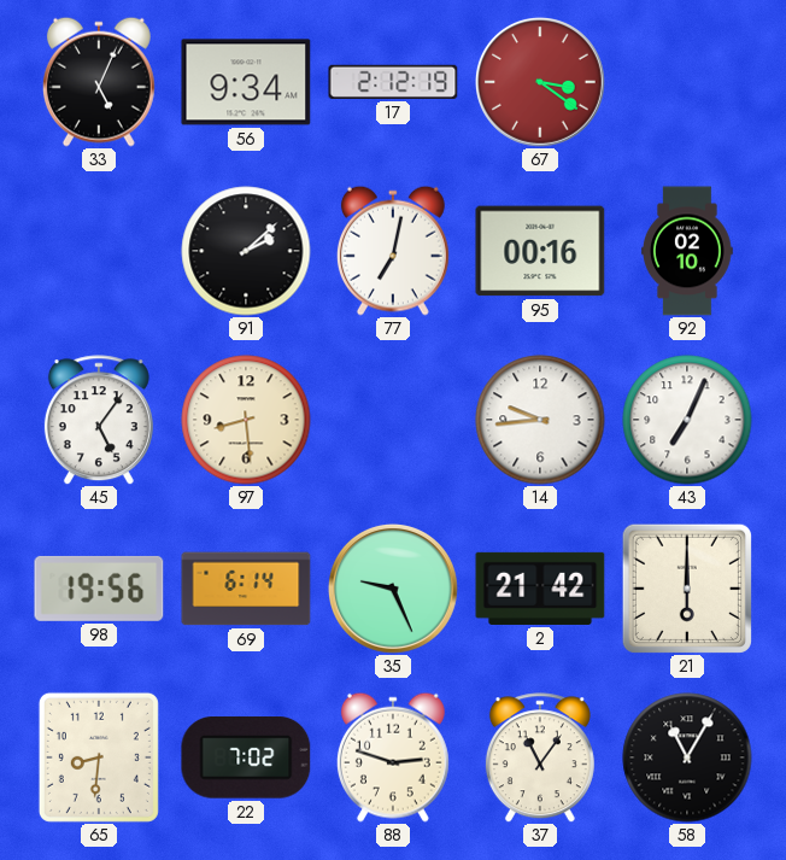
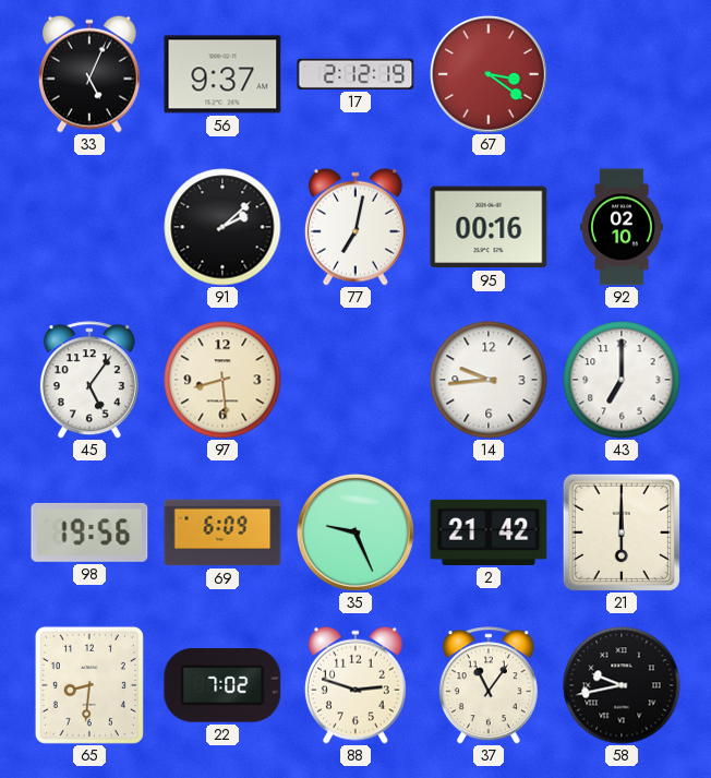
56: 9:34 -> 9:37
43: 7:04 -> 7:00
69: 6:14 -> 6:09
58: 11:05 -> 9:43
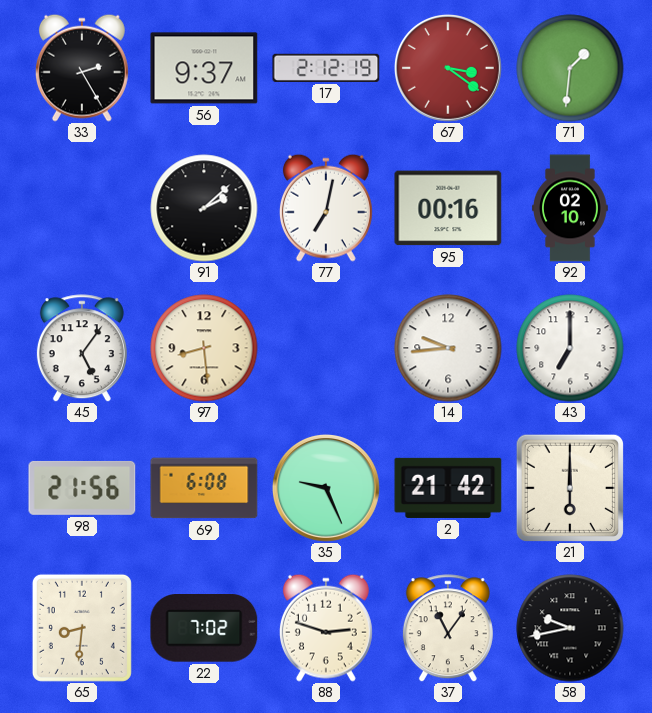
33: 5:04 -> 2:25
71: none -> 1:31
98: 19:56 -> 21:56
69: 6:09 -> 6:08
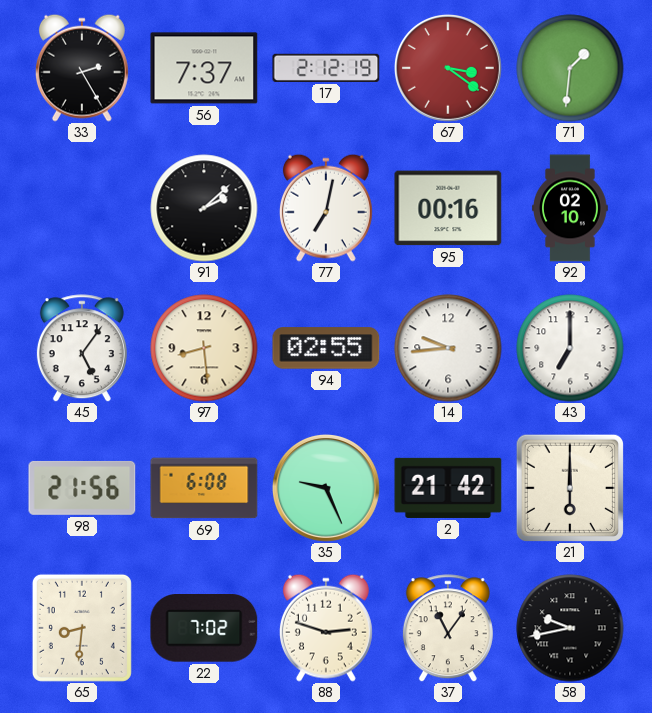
56: 9:37 -> 7:37
94: none -> 02:55
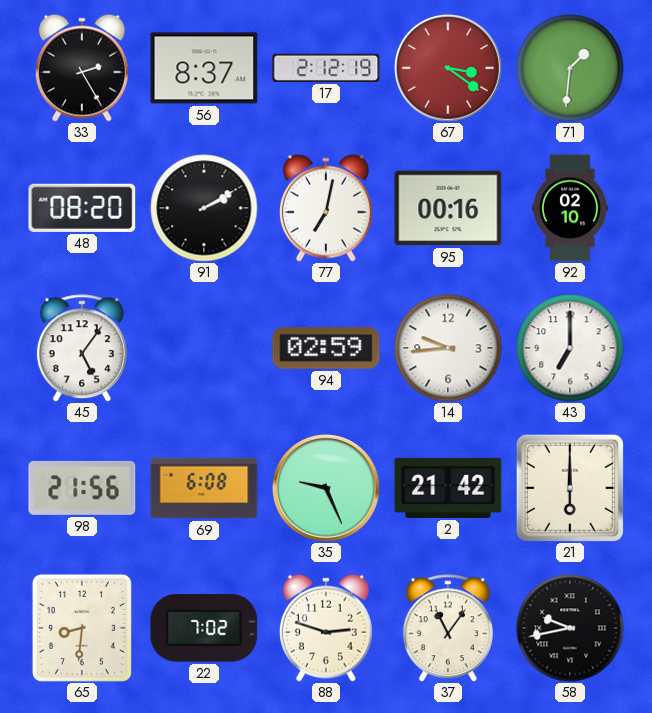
56: 7:37 -> 8:37
48: none -> 08:20
91: 2:08 -> 2:10
97: 8:29 -> none
94: 02:55 -> 02:59
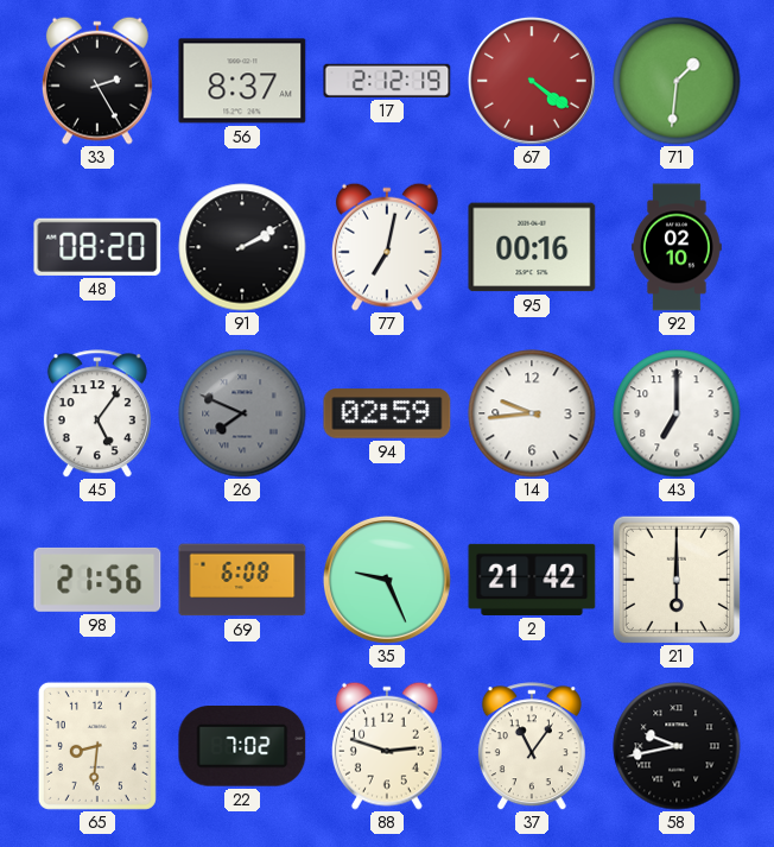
67: 3:21 -> 4:21
26: none -> 7:49
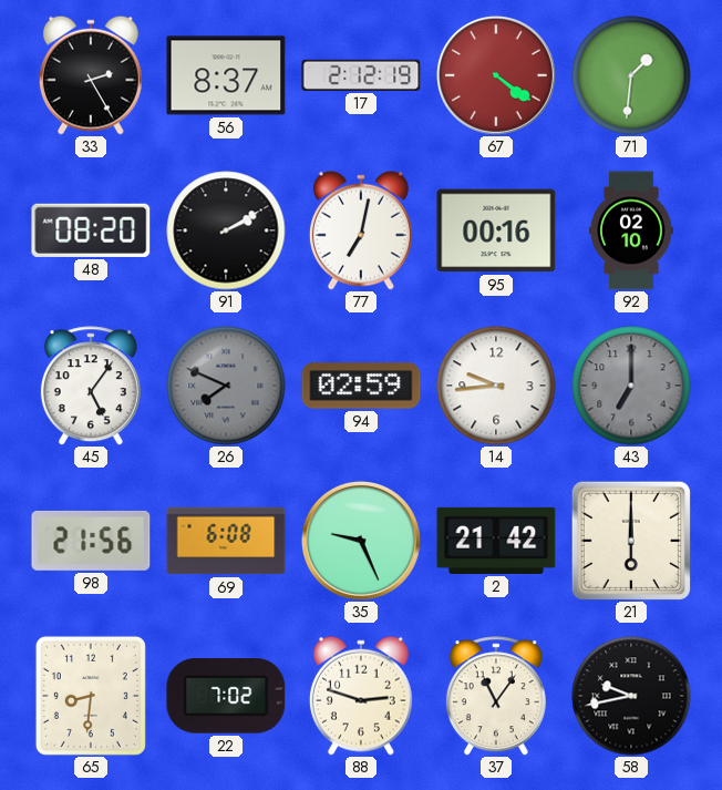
43 dial: white -> grey
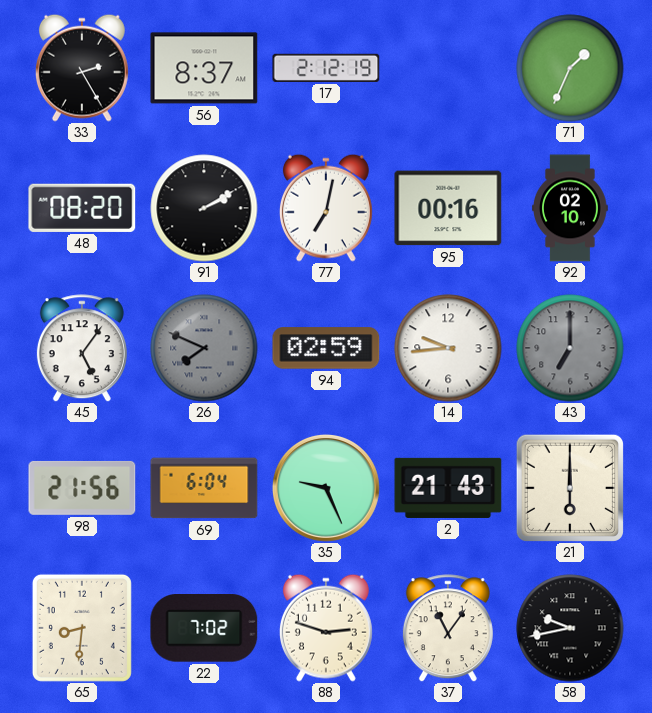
67: 4:21 -> none
71: 1:31 -> 1:34
69: 6:08 -> 6:04
2: 21:42 -> 21:43
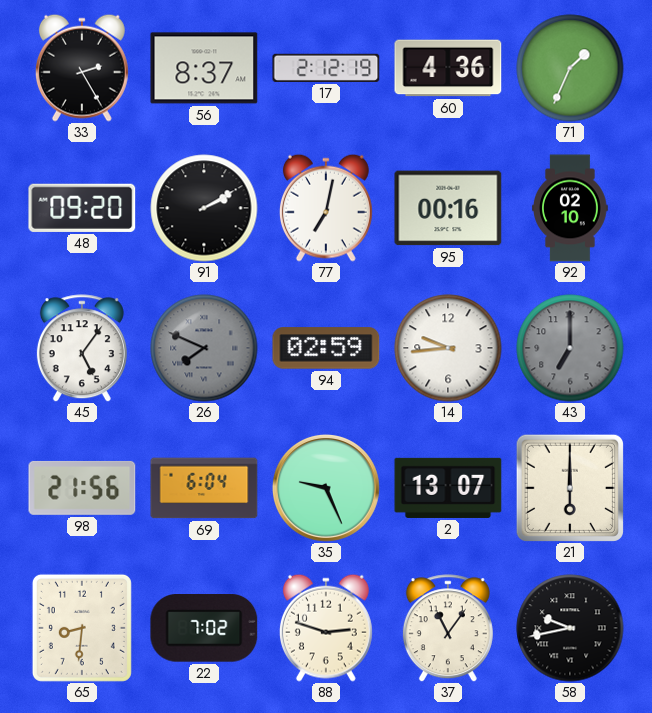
60: none -> 4:36
48: 08:20 -> 09:20
2: 21:43 -> 13:07
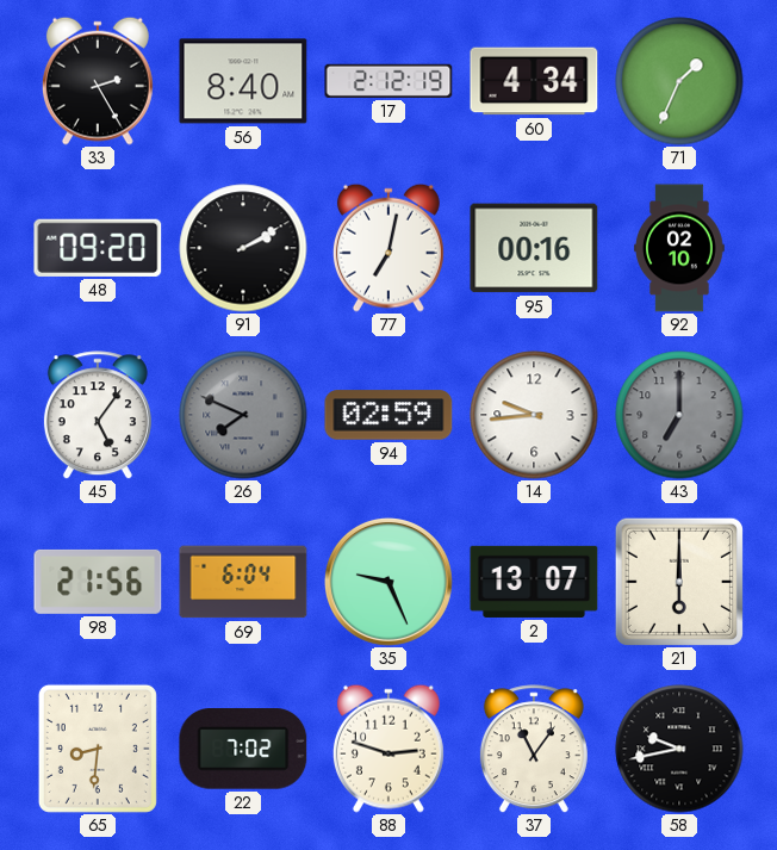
56: 8:37 -> 8:40
60: 4:36 -> 4:34
